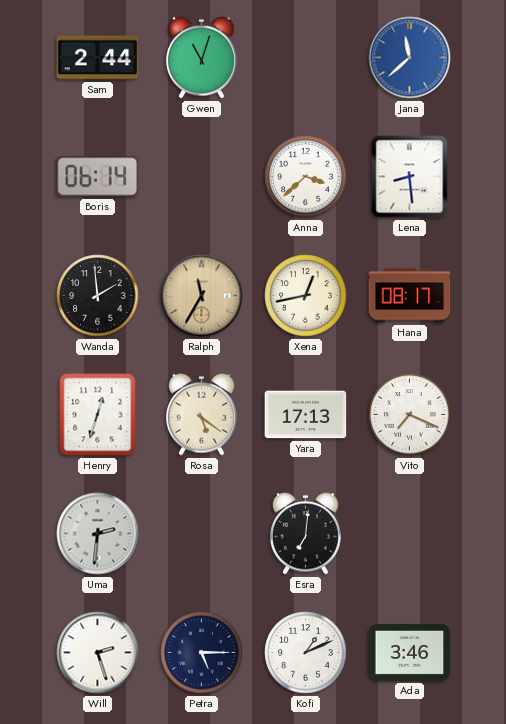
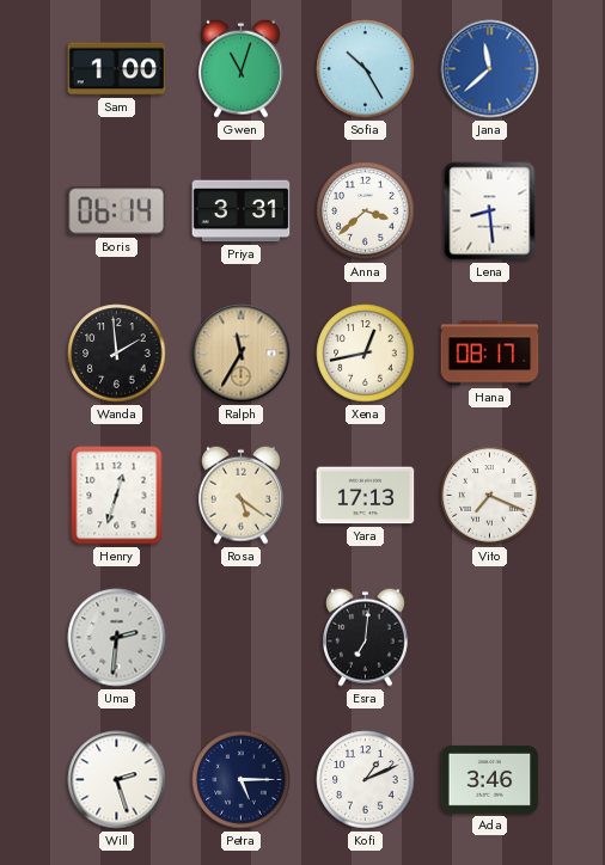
Sam: 2:44 -> 1:00
Sofia: none -> 10:25
Priya: none -> 3:31
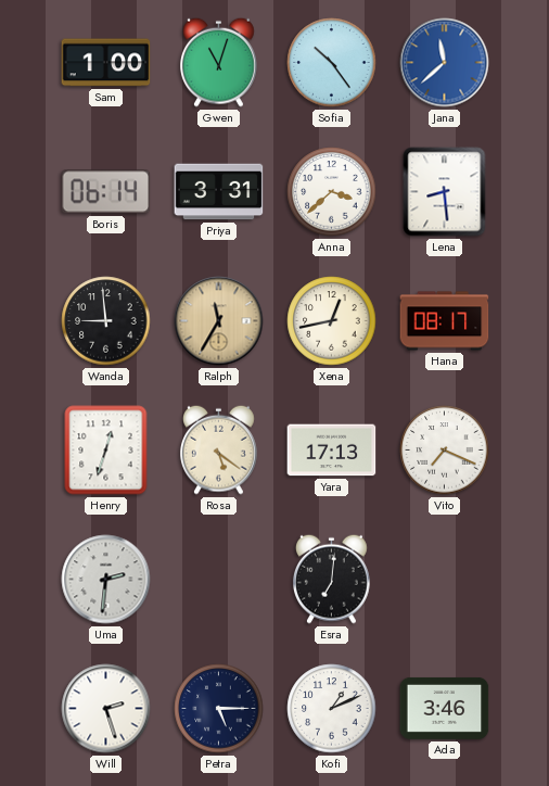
Sofia: 10:25 -> 10:24
Wanda: 1:59 -> 8:59
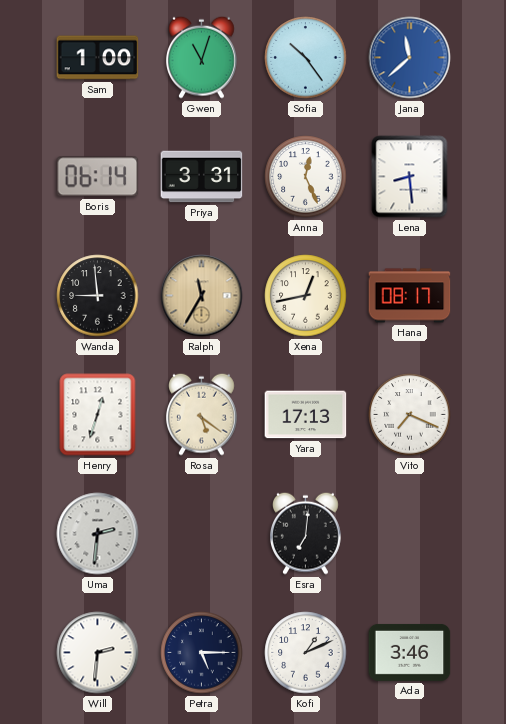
Anna: 3:38 -> 12:26
Will: 2:27 -> 2:31
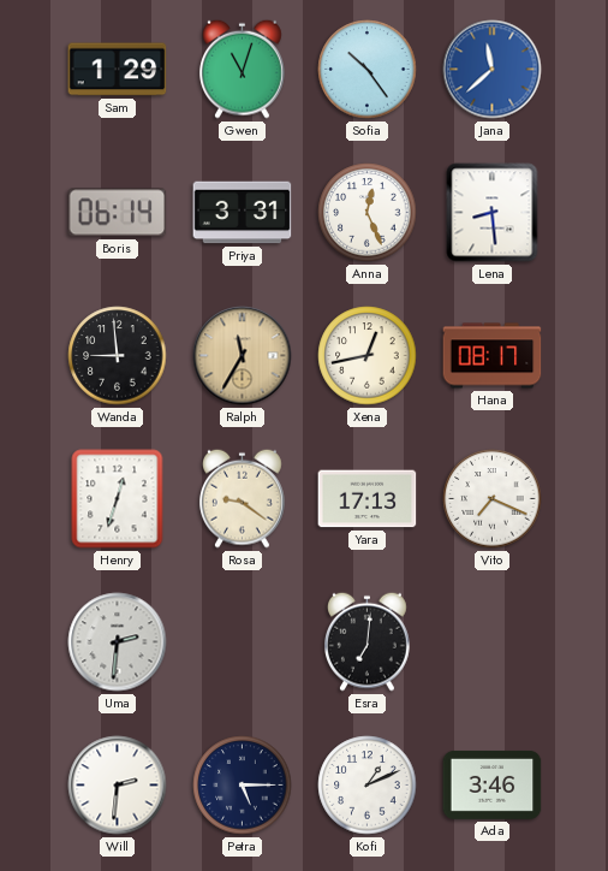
Sam: 1:00 -> 1:29
Rosa: 5:21 -> 9:21
